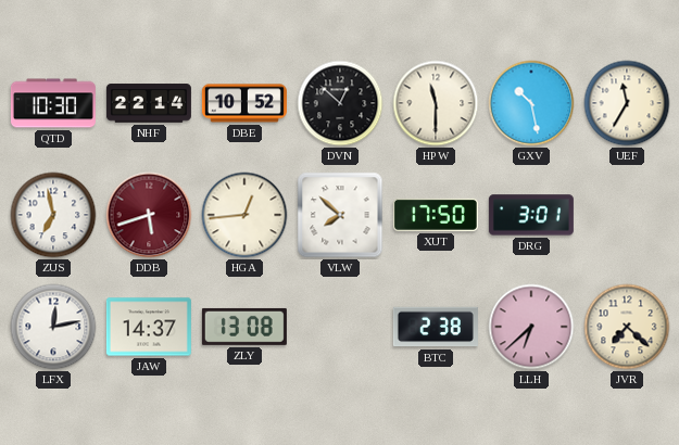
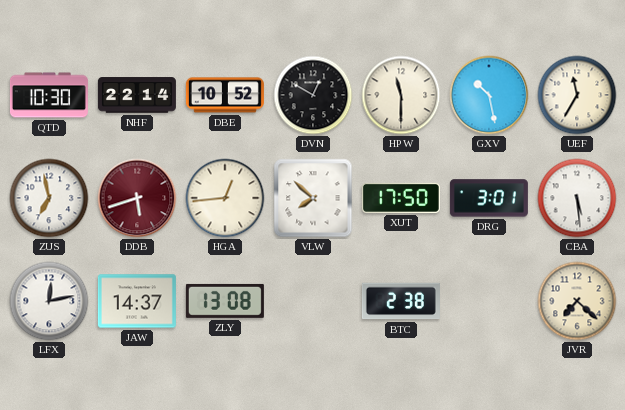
DVN: 12:52 -> 12:50
CBA: none -> 5:29
LLH: 6:38 -> none
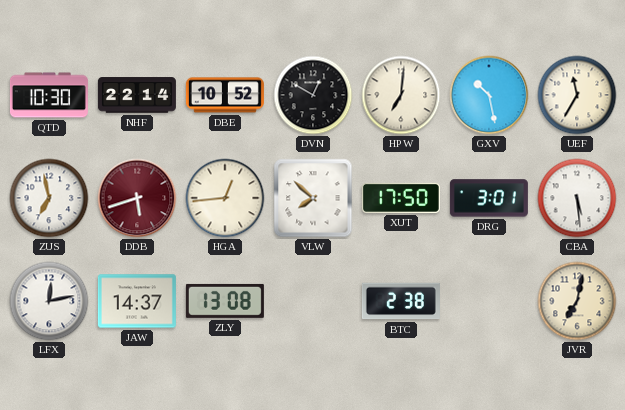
HPW: 11:30 -> 7:01
JVR: 7:22 -> 7:02
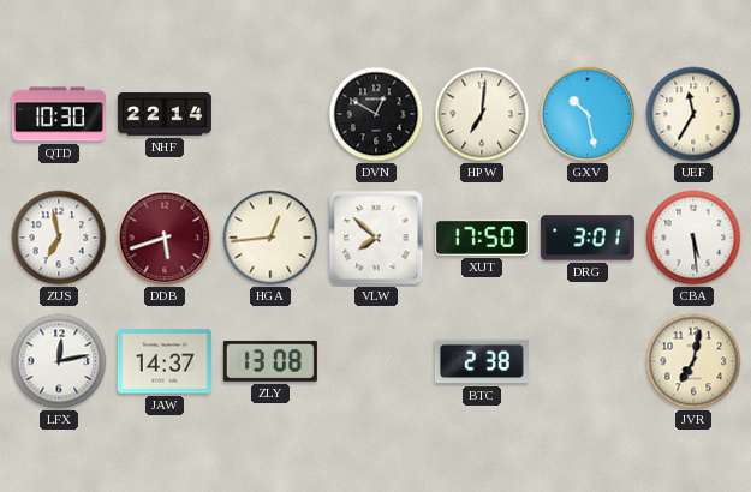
DBE: 10:52 -> none
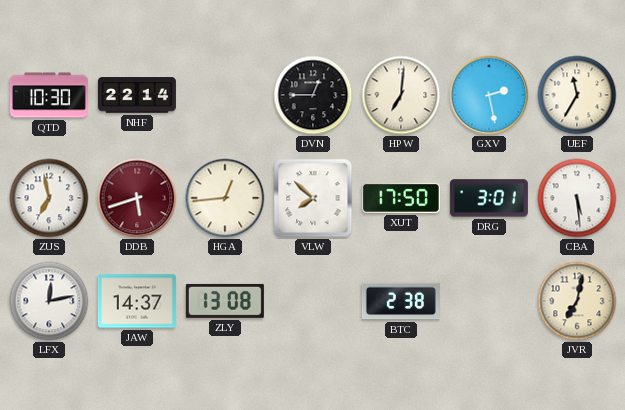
DVN: 12:50 -> 12:45
GXV: 10:28 -> 2:28
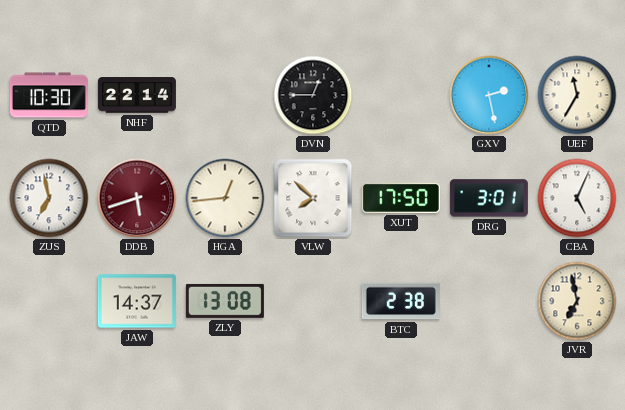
HPW: 7:01 -> none
CBA: 5:29 -> 5:04
LFX: 12:13 -> none
JVR: 7:02 -> 6:58
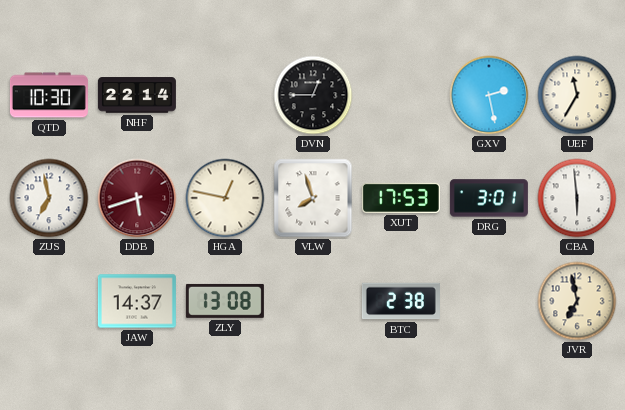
HGA: 12:44 -> 12:47
VLW: 7:52 -> 7:57
XUT: 17:50 -> 17:53
CBA: 5:04 -> 5:59
